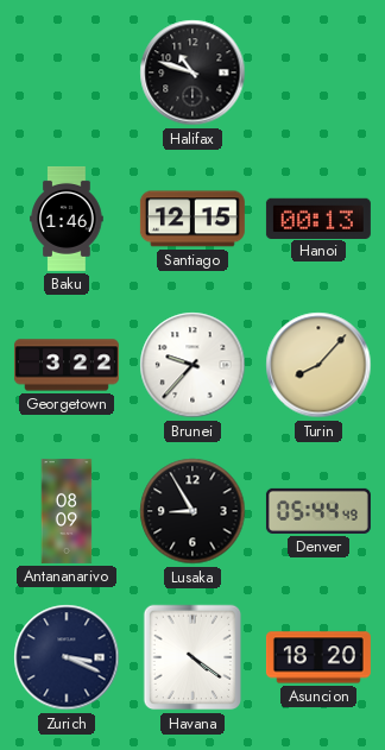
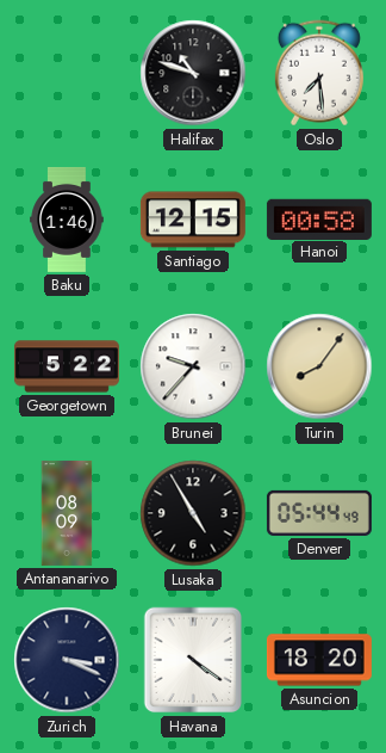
Oslo: none -> 7:29
Hanoi: 00:13 -> 00:58
Georgetown: 3:22 -> 5:22
Turin: 8:07 -> 8:06
Lusaka: 8:55 -> 4:55
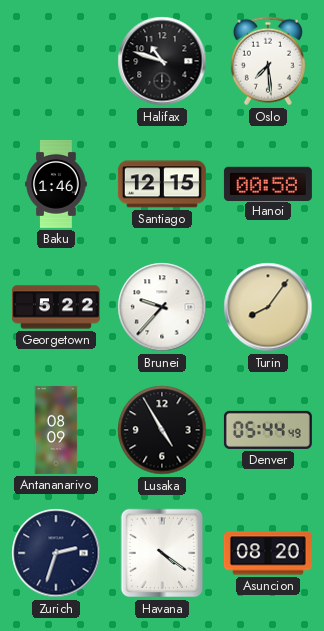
Zurich: 3:19 -> 2:33
Asuncion: 18:20 -> 08:20
